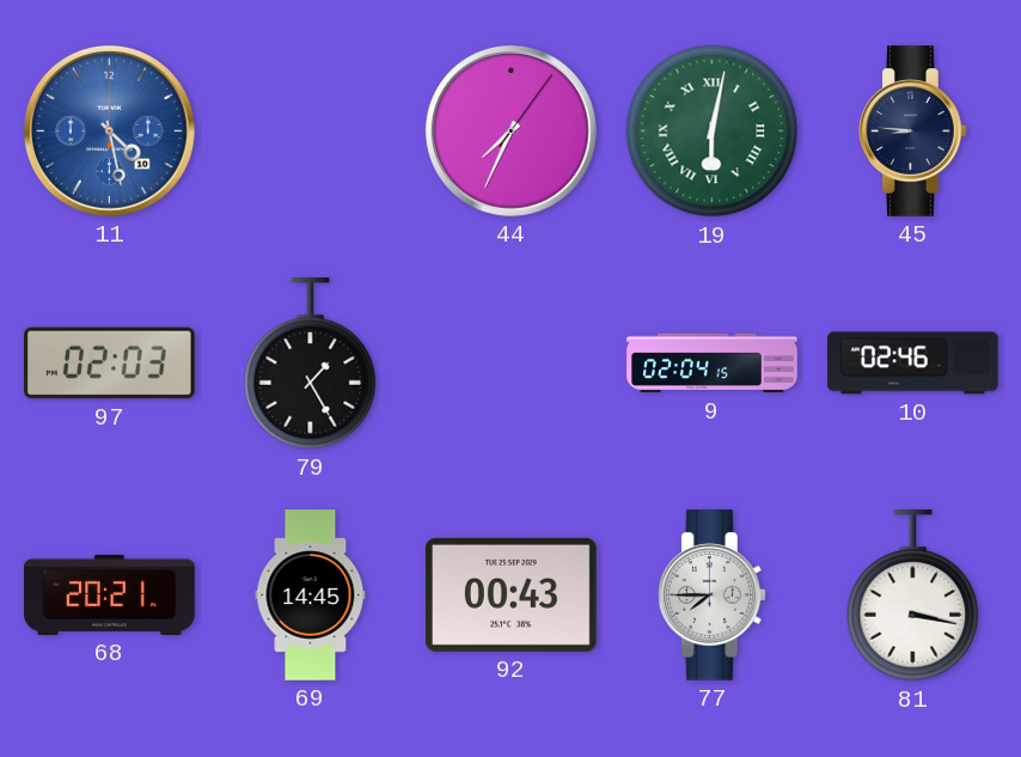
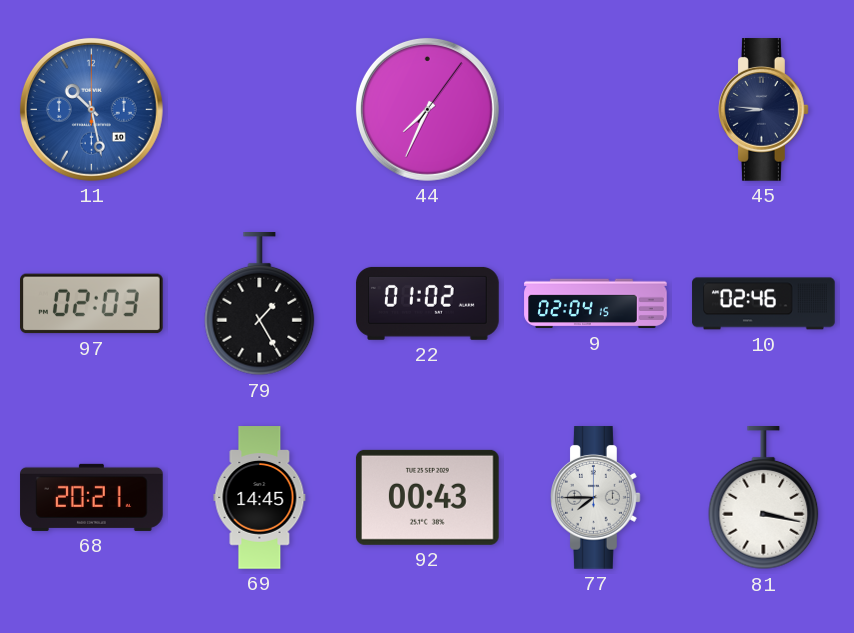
11: 4:28 -> 10:28
19: 6:02 -> none
22: none -> 01:02
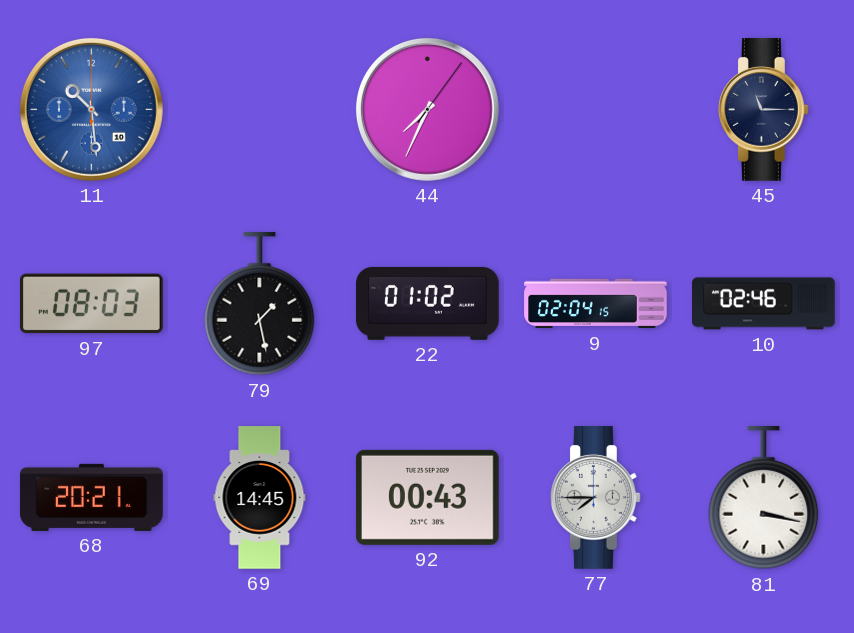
11: 10:28 -> 10:29
45: 8:46 -> 11:15
97: 02:03 -> 08:03
79: 1:25 -> 1:28
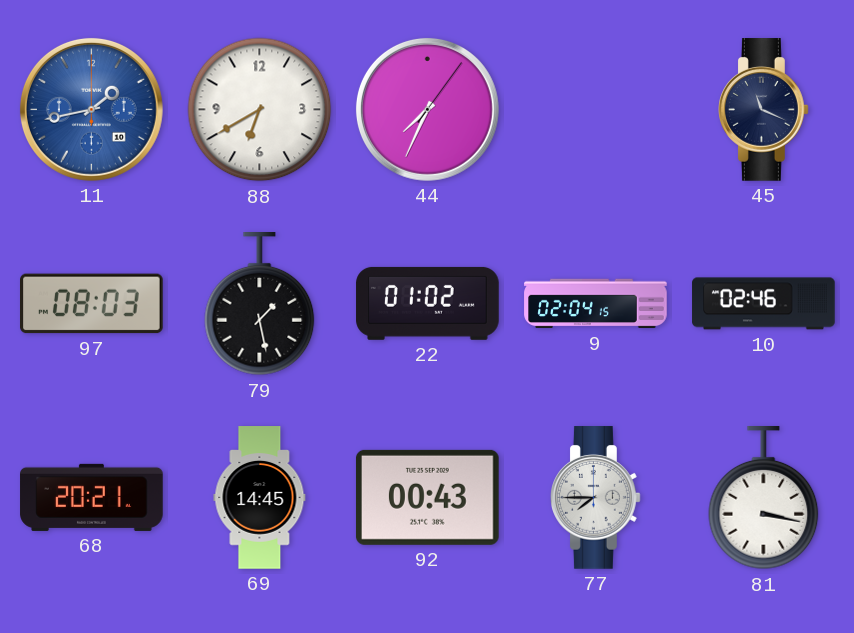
11: 10:29 -> 1:43
88: none -> 6:40
45: 11:15 -> 11:19
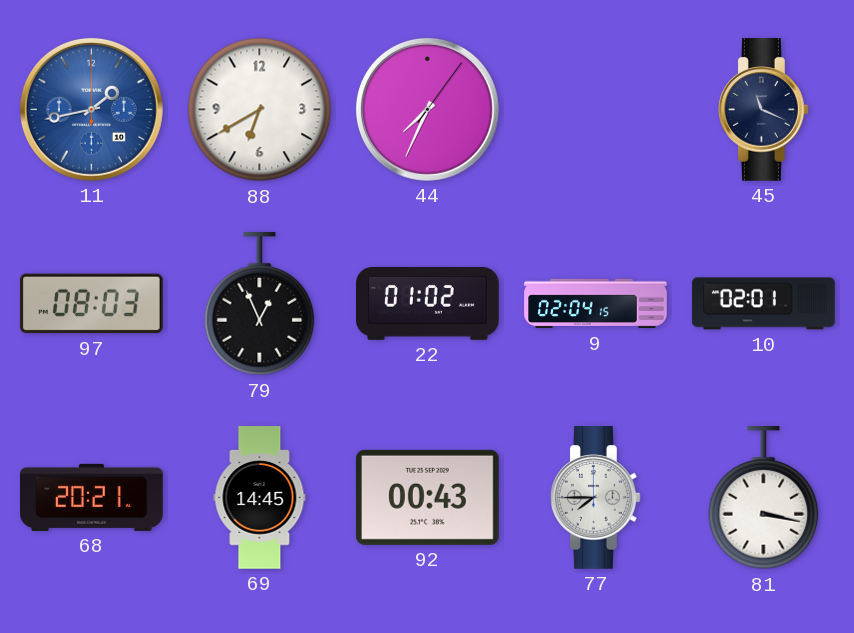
79: 1:28 -> 12:56
10: 02:46 -> 02:01
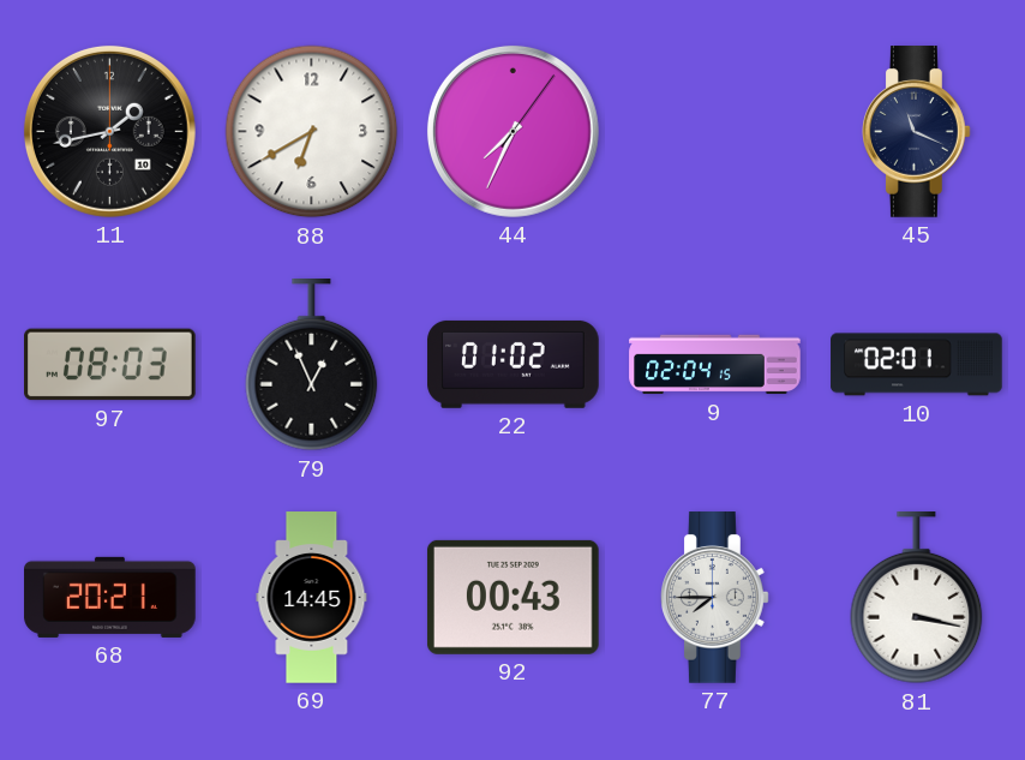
11 dial: blue -> black
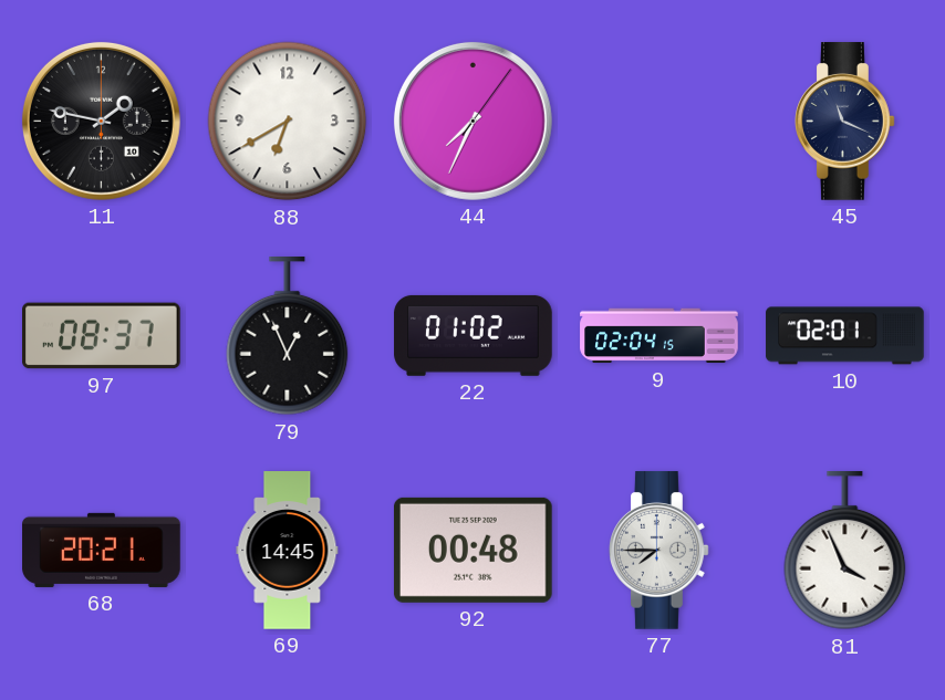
11: 1:43 -> 1:47
97: 08:03 -> 08:37
92: 00:43 -> 00:48
81: 3:17 -> 3:56
